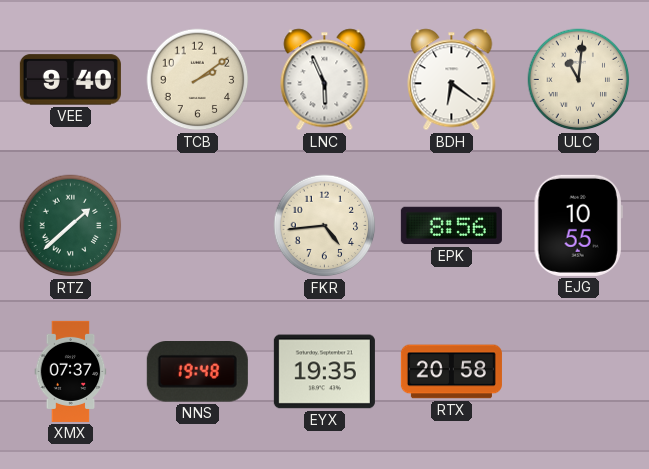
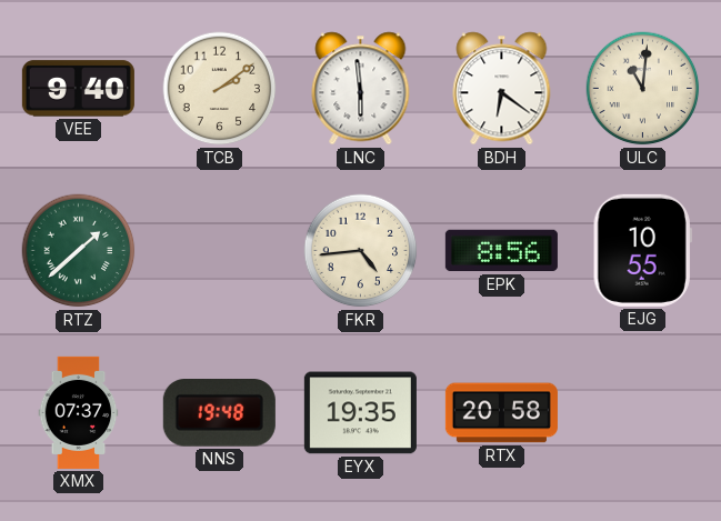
LNC: 5:56 -> 5:59
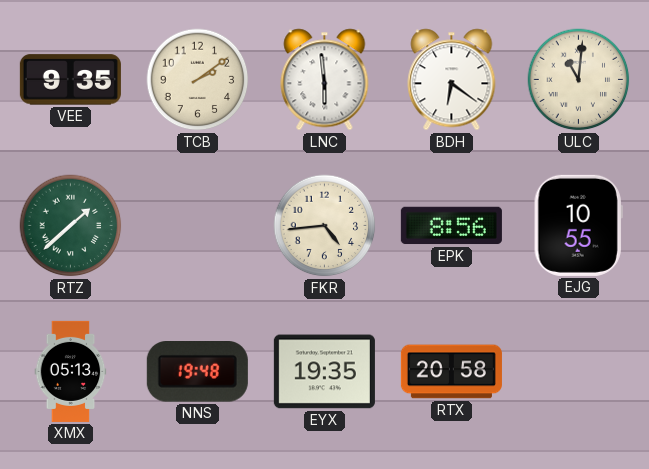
VEE: 9:40 -> 9:35
XMX: 07:37 -> 05:13
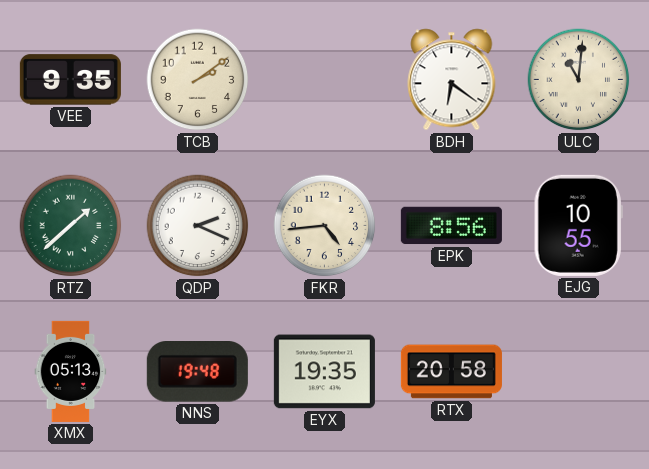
LNC: 5:59 -> none
QDP: none -> 2:19
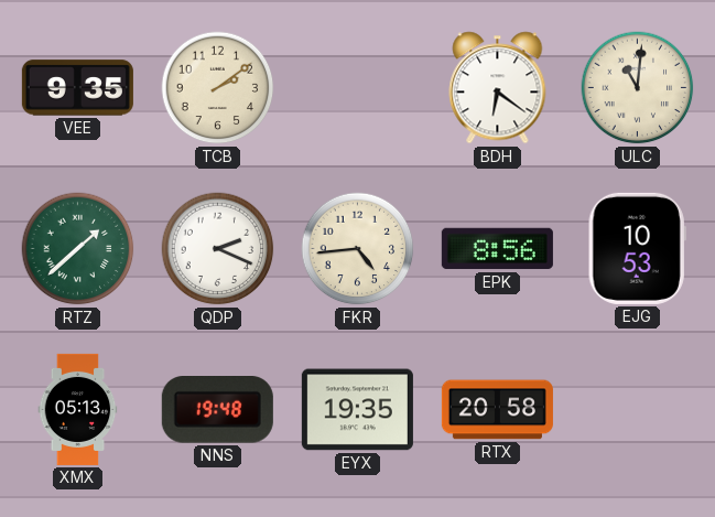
EJG: 10:55 -> 10:53
